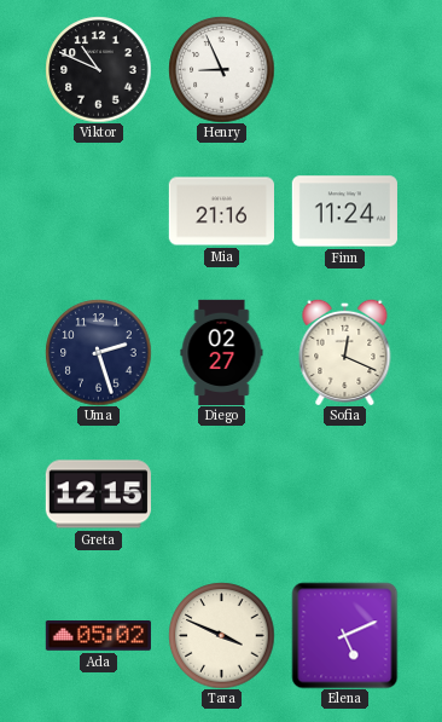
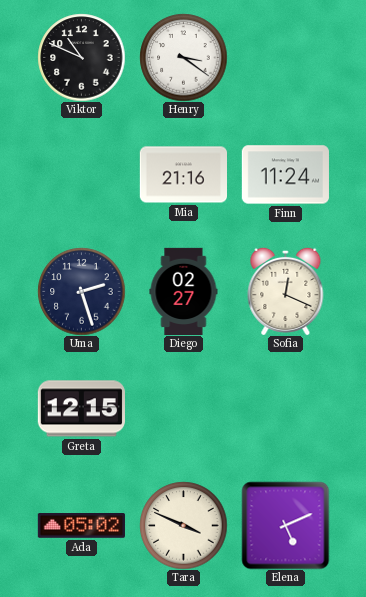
Henry: 8:56 -> 3:21
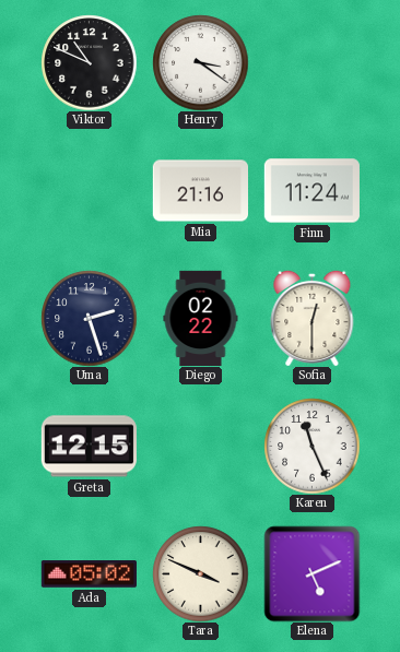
Diego: 02:27 -> 02:22
Sofia: 12:19 -> 12:30
Karen: none -> 11:26
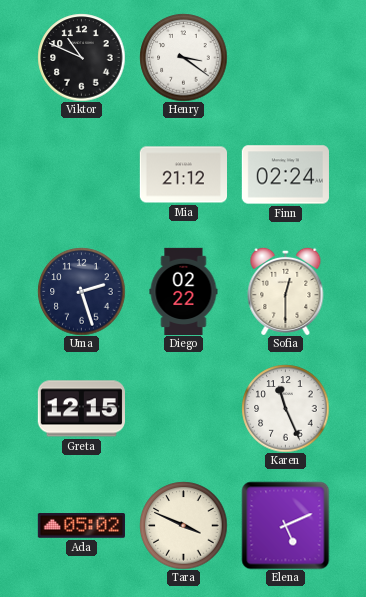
Mia: 21:16 -> 21:12
Finn: 11:24 -> 02:24
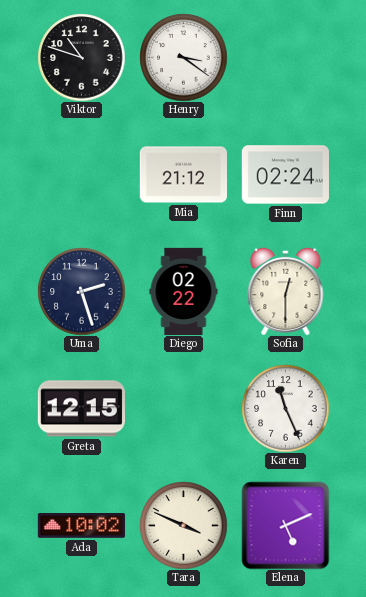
Viktor: 10:49 -> 10:48
Ada: 05:02 -> 10:02
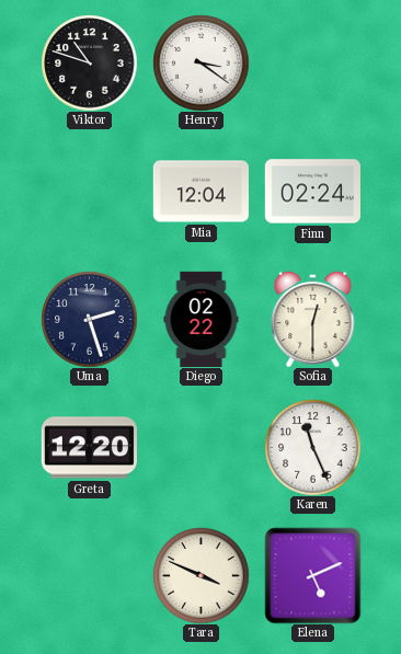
Mia: 21:12 -> 12:04
Greta: 12:15 -> 12:20
Ada: 10:02 -> none
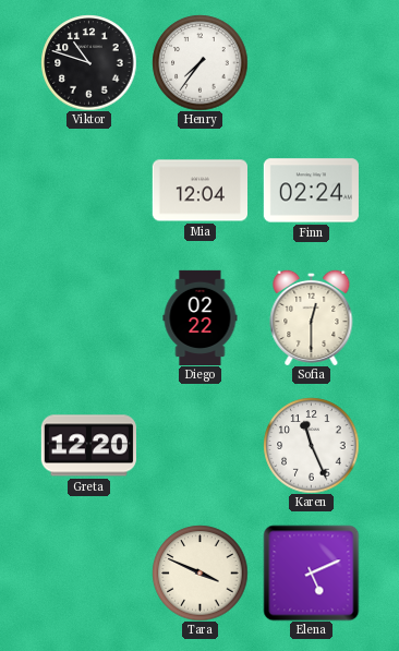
Henry: 3:21 -> 7:36
Uma: 2:27 -> none
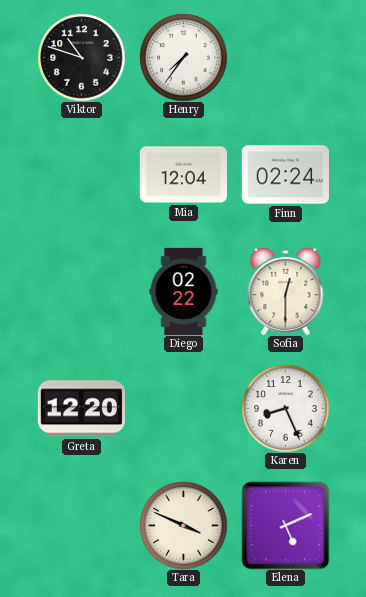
Karen: 11:26 -> 8:26
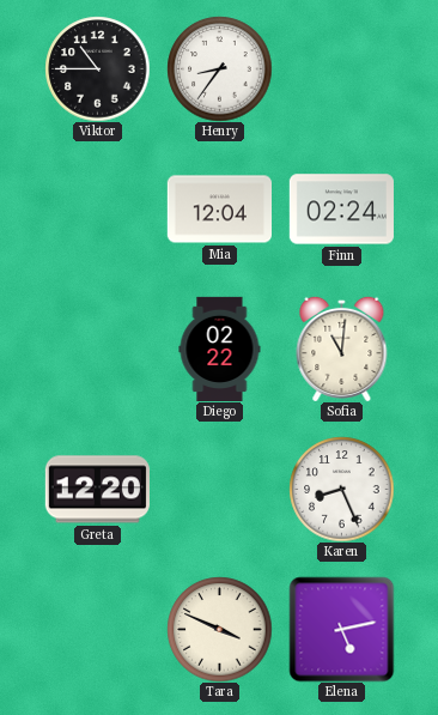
Viktor: 10:48 -> 10:45
Henry: 7:36 -> 8:36
Sofia: 12:30 -> 11:01
Elena: 5:11 -> 5:13
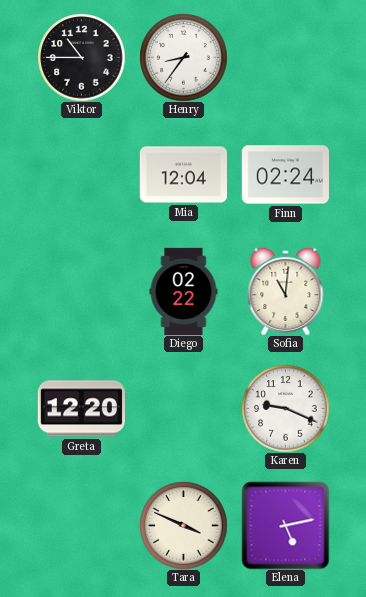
Karen: 8:26 -> 9:19
